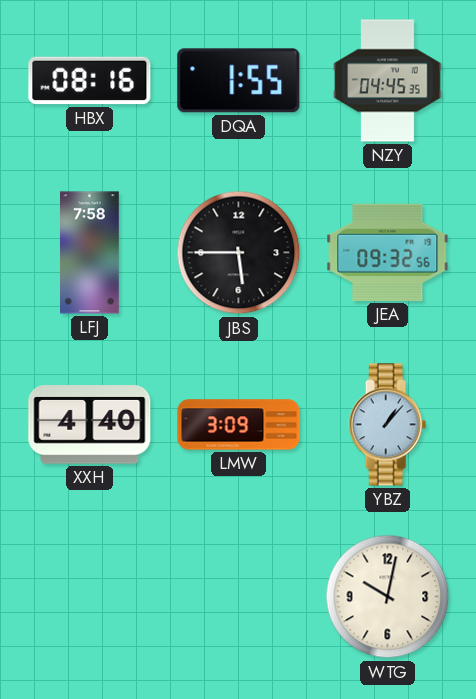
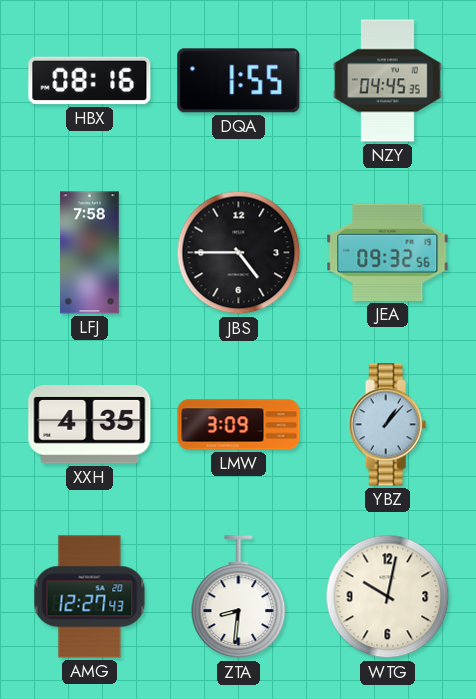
JBS: 5:45 -> 4:45
XXH: 4:40 -> 4:35
AMG: none -> 12:27
ZTA: none -> 8:31
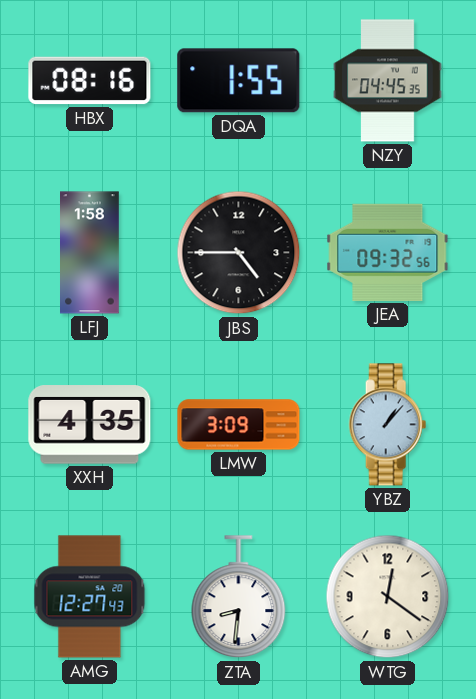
LFJ: 7:58 -> 1:58
WTG: 10:02 -> 12:21
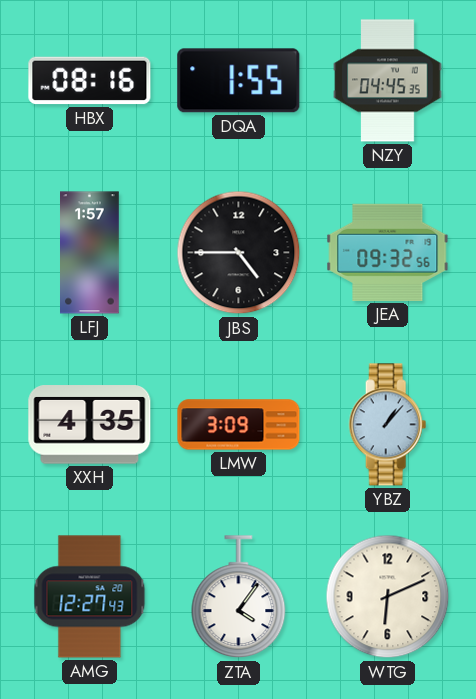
LFJ: 1:58 -> 1:57
ZTA: 8:31 -> 4:06
WTG: 12:21 -> 6:11
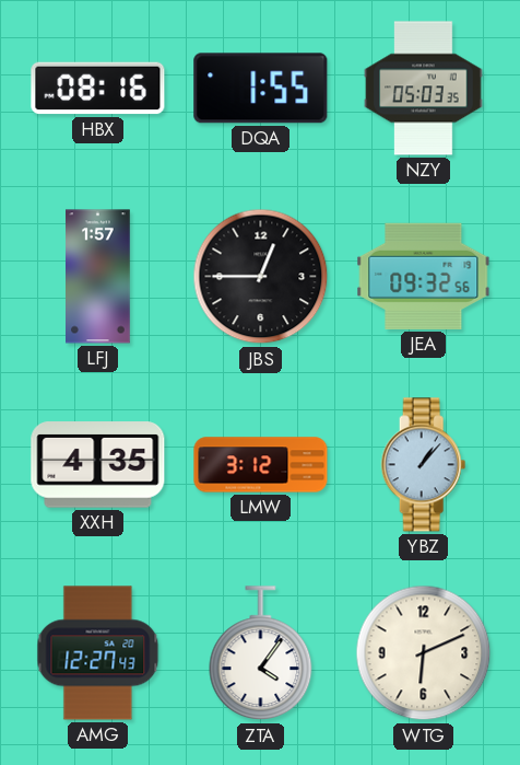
NZY: 04:45 -> 05:03
JBS: 4:45 -> 12:45
LMW: 3:09 -> 3:12
